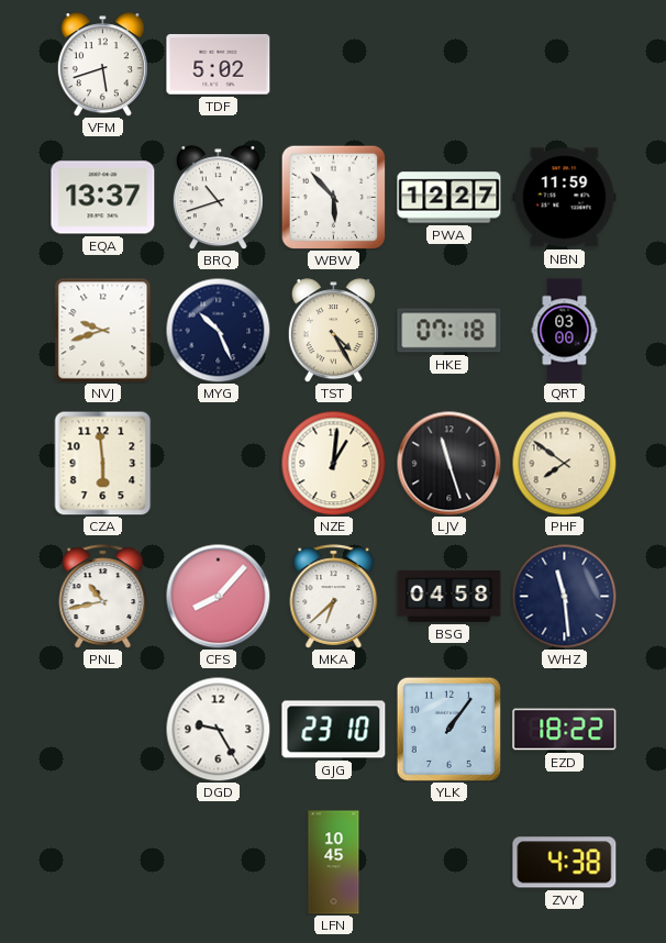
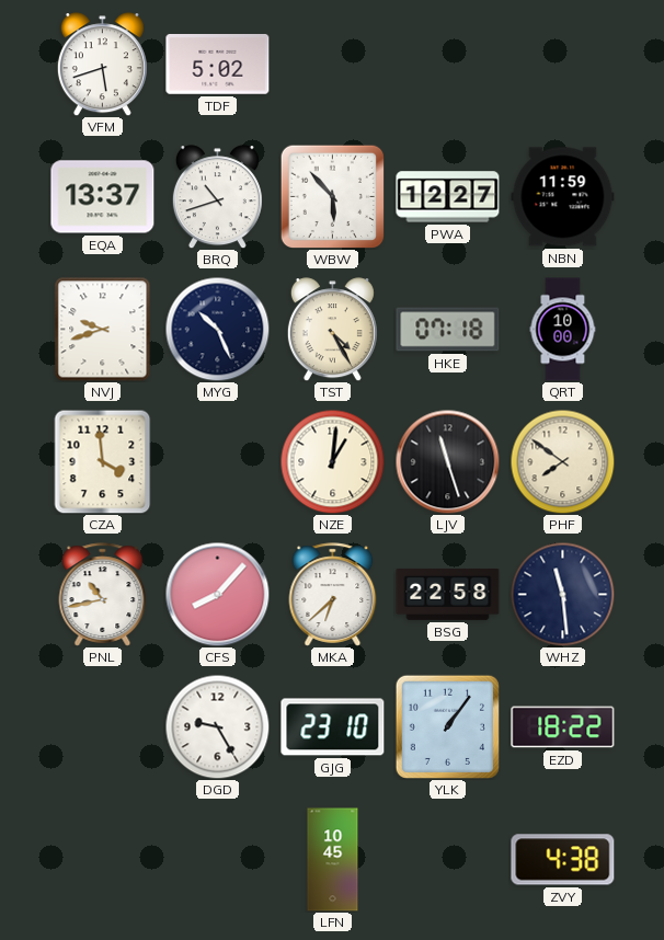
QRT: 03:00 -> 10:00
CZA: 5:59 -> 3:59
BSG: 04:58 -> 22:58
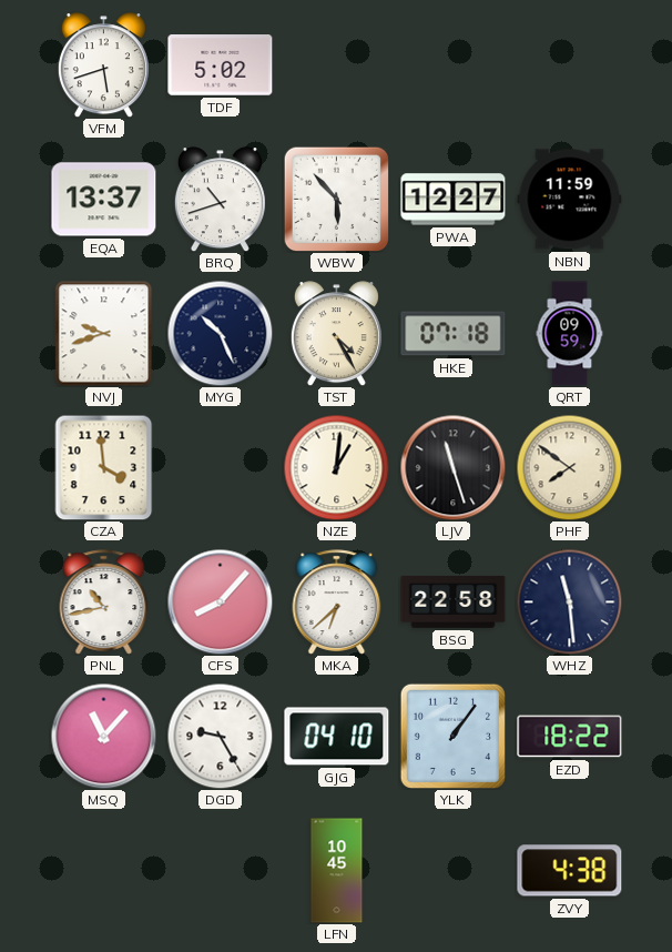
QRT: 10:00 -> 09:59
MSQ: none -> 11:07
GJG: 23:10 -> 04:10
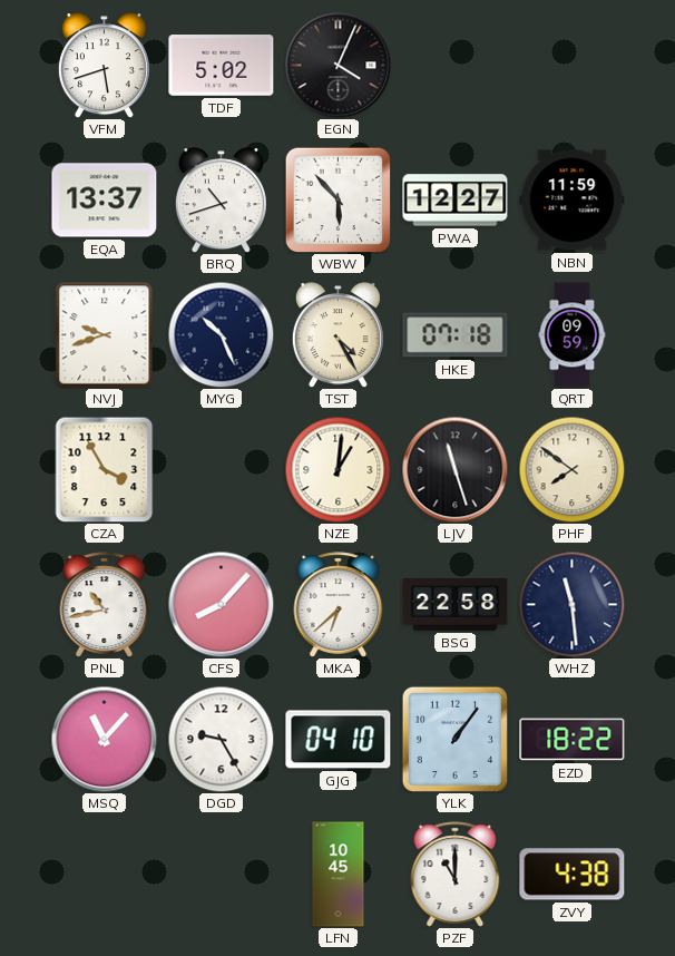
EGN: none -> 4:04
CZA: 3:59 -> 3:55
PZF: none -> 11:00
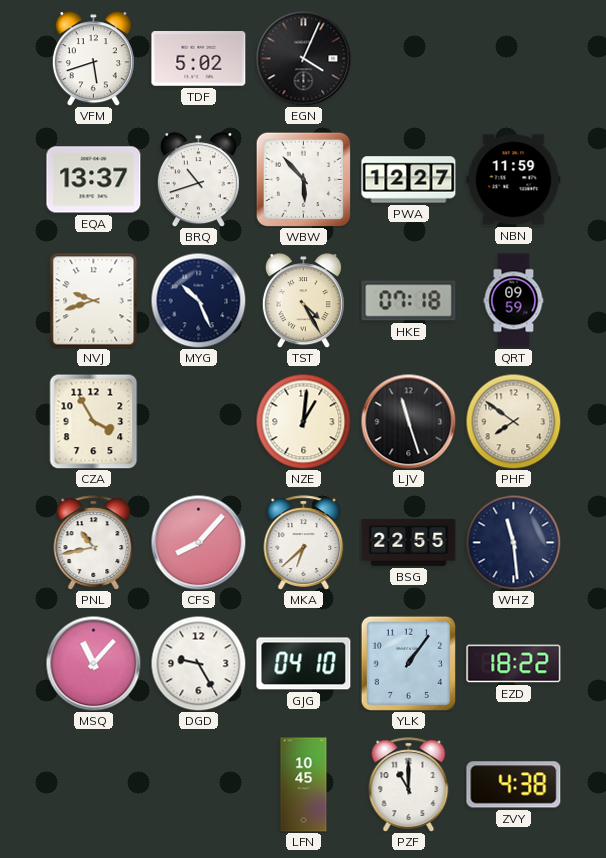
BSG: 22:58 -> 22:55
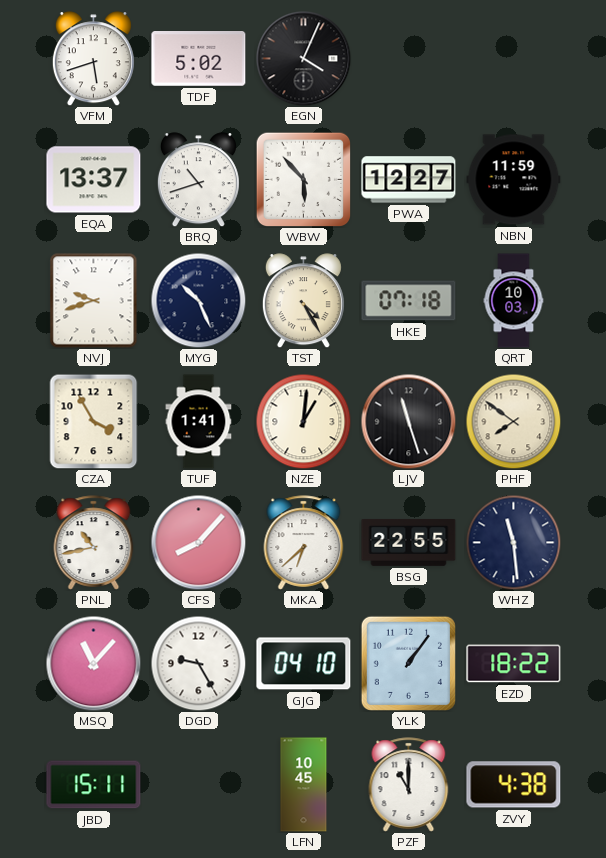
QRT: 09:59 -> 10:03
TUF: none -> 1:41
JBD: none -> 15:11
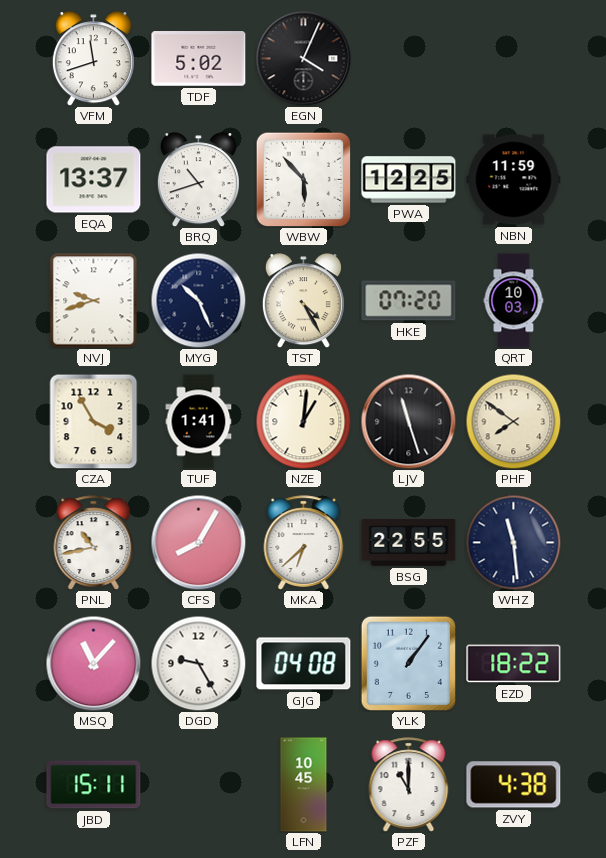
VFM: 5:42 -> 11:42
PWA: 12:27 -> 12:25
HKE: 07:18 -> 07:20
CFS: 8:07 -> 8:05
GJG: 04:10 -> 04:08
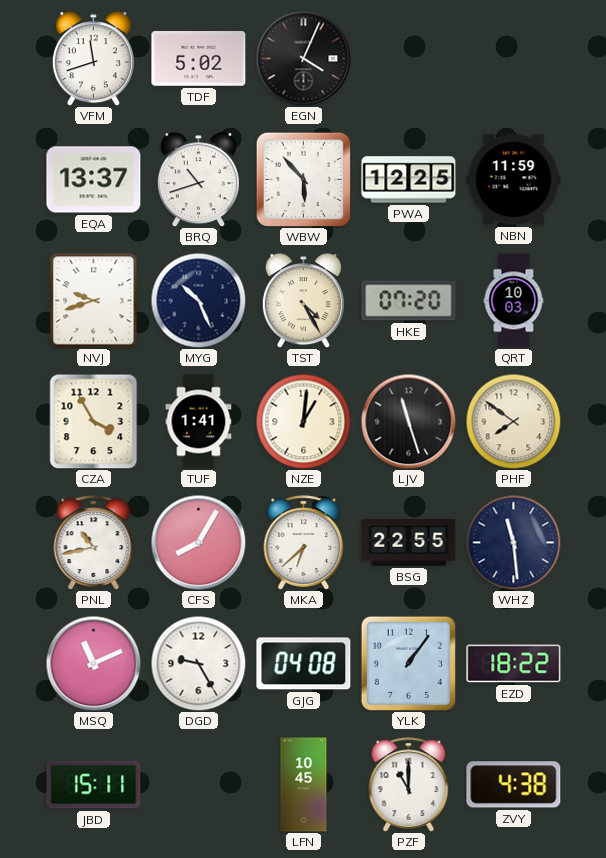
MSQ: 11:07 -> 11:11
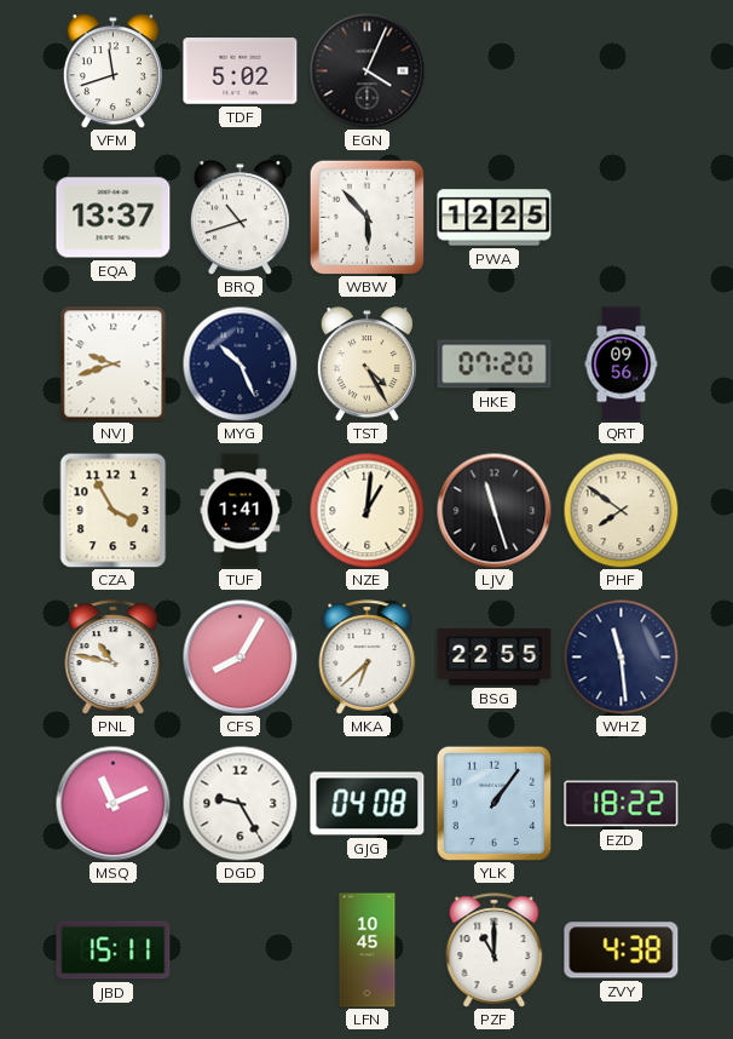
NBN: 11:59 -> none
QRT: 10:03 -> 09:56
PNL: 10:43 -> 10:47
